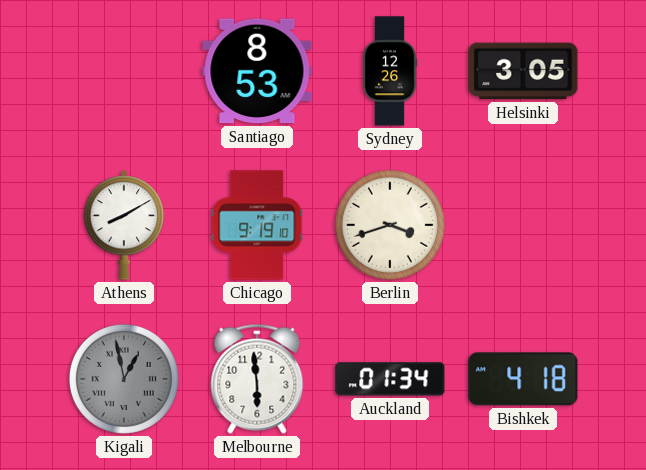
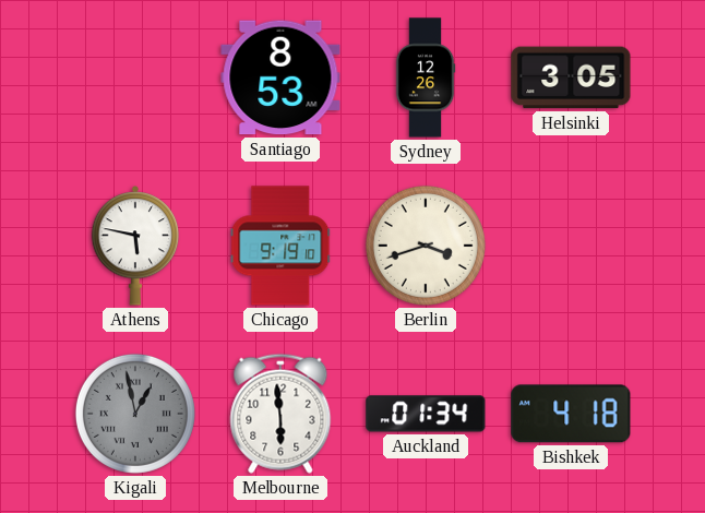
Athens: 8:10 -> 5:47
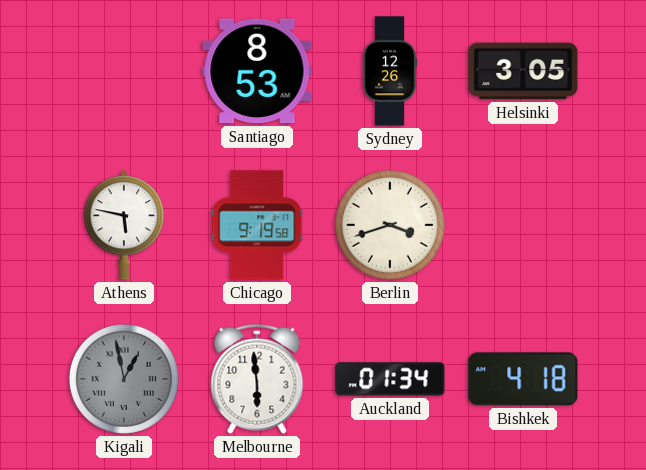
Chicago: 9:19:10 -> 9:19:58
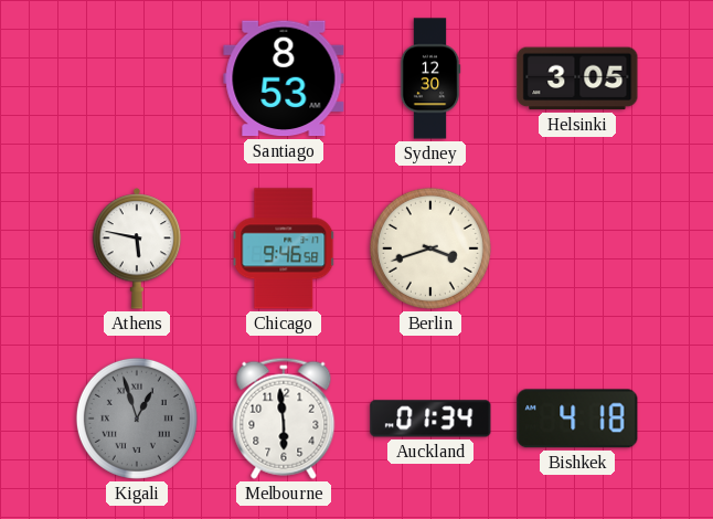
Sydney: 12:26 -> 12:30
Chicago: 9:19 -> 9:46
Kigali: 12:58 -> 12:57
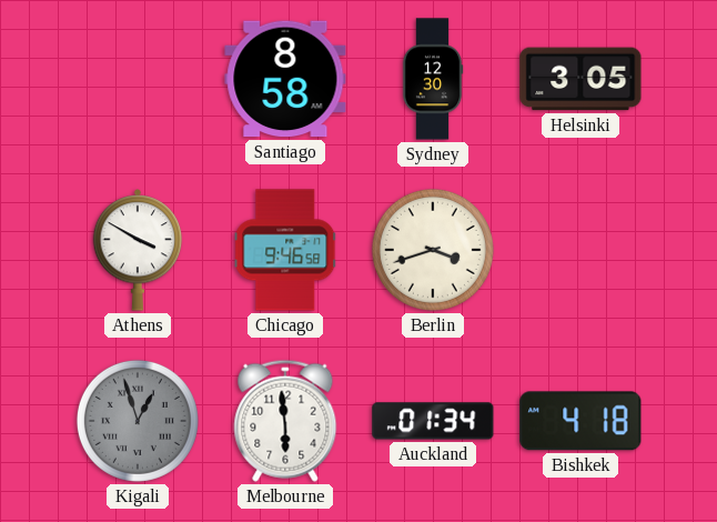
Santiago: 8:53 -> 8:58
Athens: 5:47 -> 3:50
